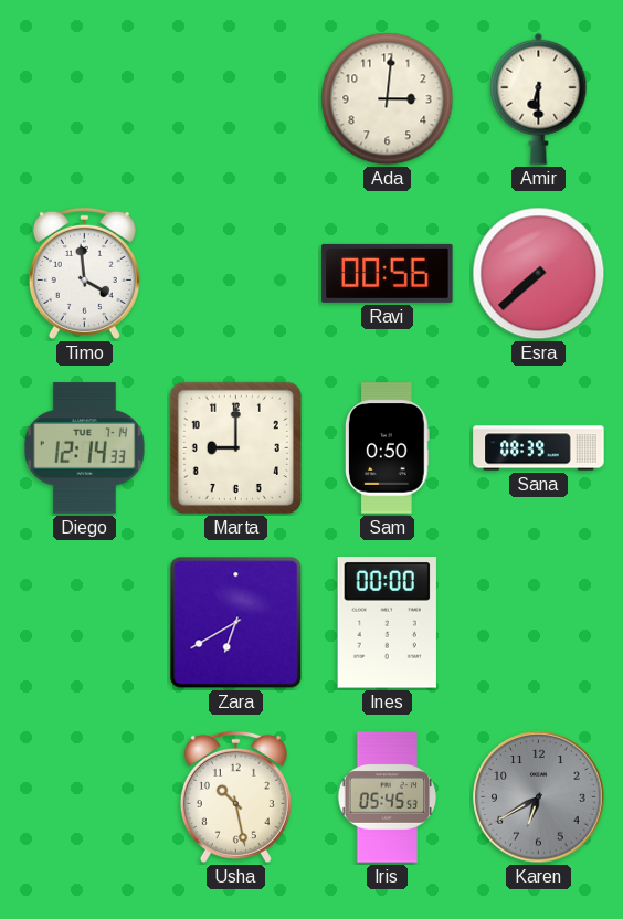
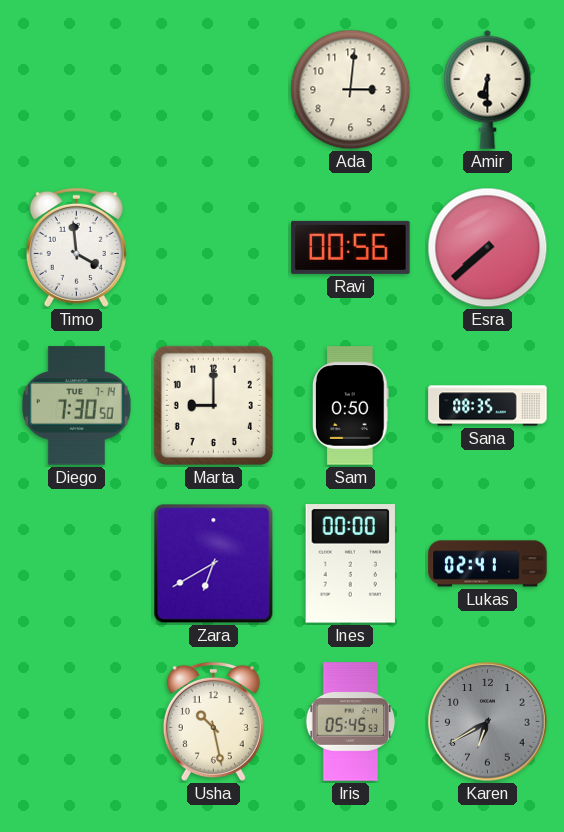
Diego: 12:14 -> 7:30
Sana: 08:39 -> 08:35
Lukas: none -> 02:41
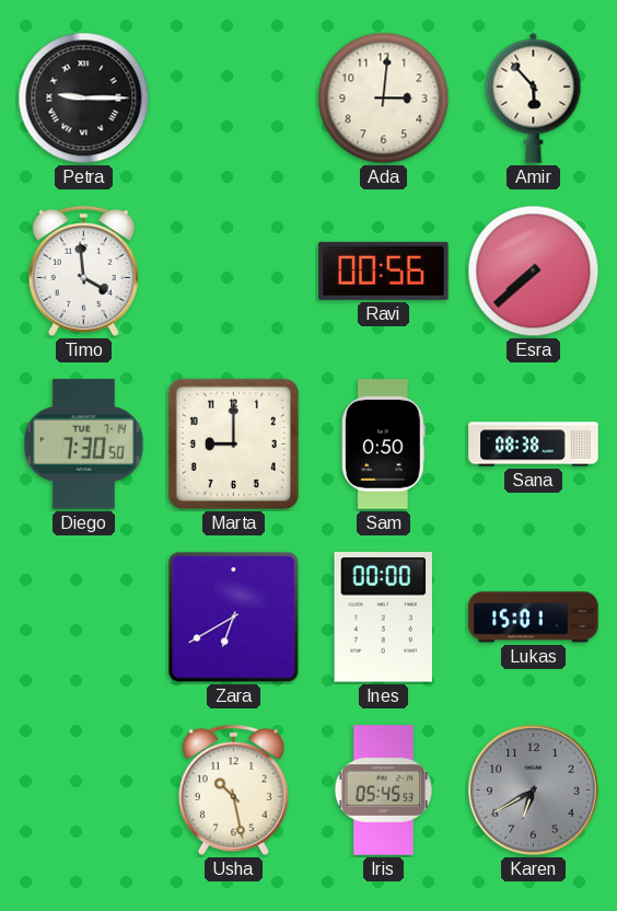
Petra: none -> 9:15
Amir: 6:30 -> 5:53
Sana: 08:35 -> 08:38
Lukas: 02:41 -> 15:01
